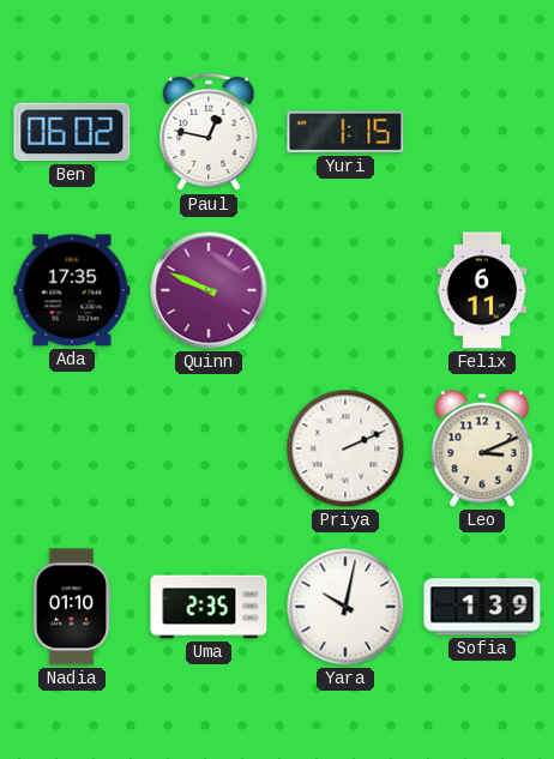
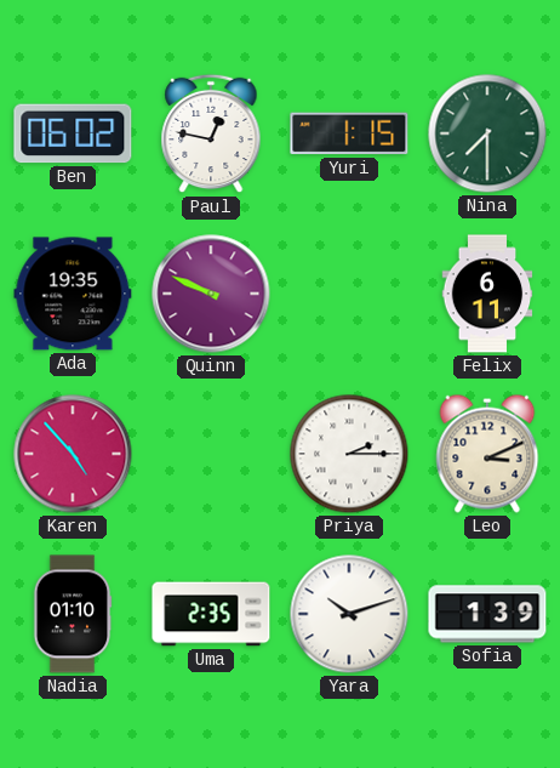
Nina: none -> 7:30
Ada: 17:35 -> 19:35
Karen: none -> 4:53
Priya: 2:11 -> 2:15
Yara: 10:02 -> 10:12
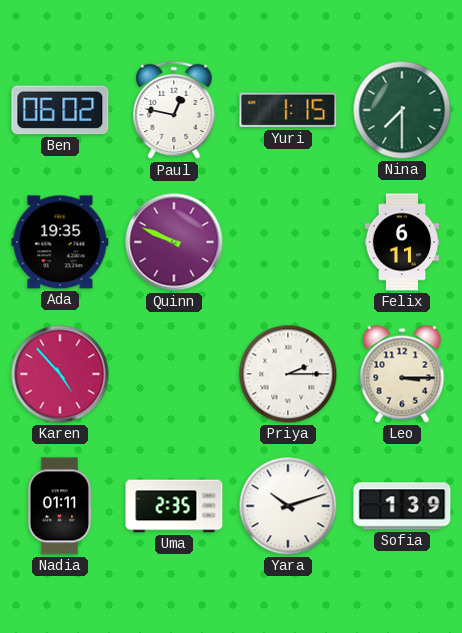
Leo: 3:11 -> 3:15
Nadia: 01:10 -> 01:11
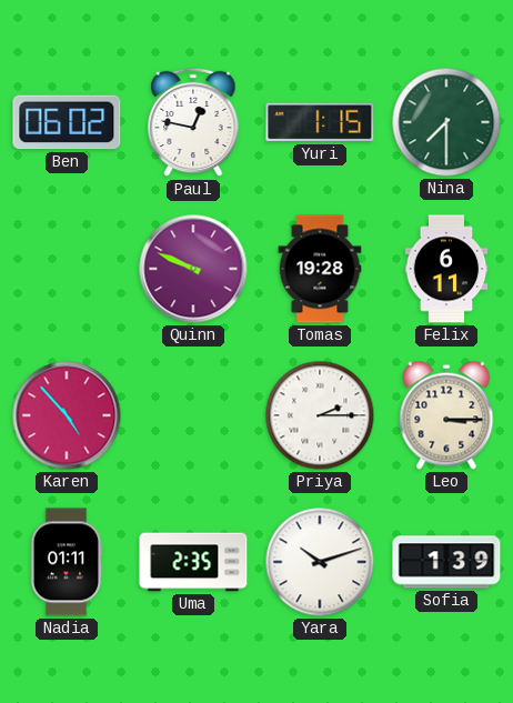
Ada: 19:35 -> none
Tomas: none -> 19:28
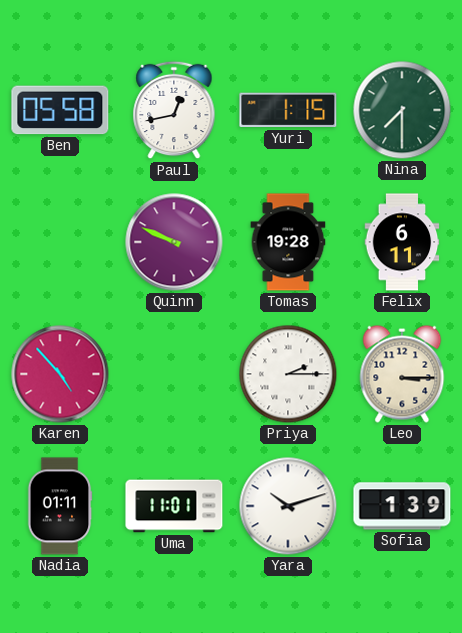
Ben: 06:02 -> 05:58
Paul: 12:47 -> 12:43
Uma: 2:35 -> 11:01
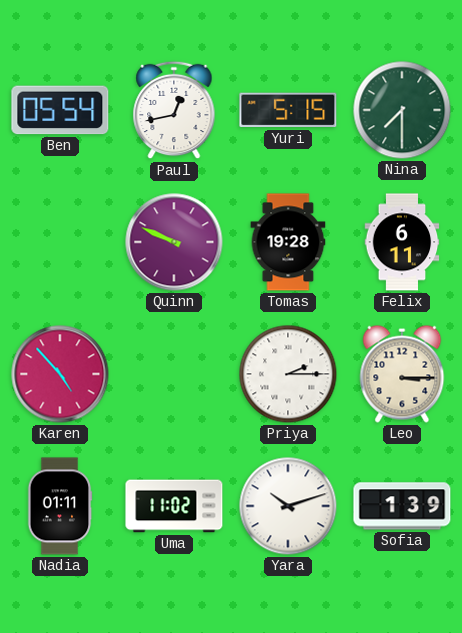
Ben: 05:58 -> 05:54
Yuri: 1:15 -> 5:15
Uma: 11:01 -> 11:02
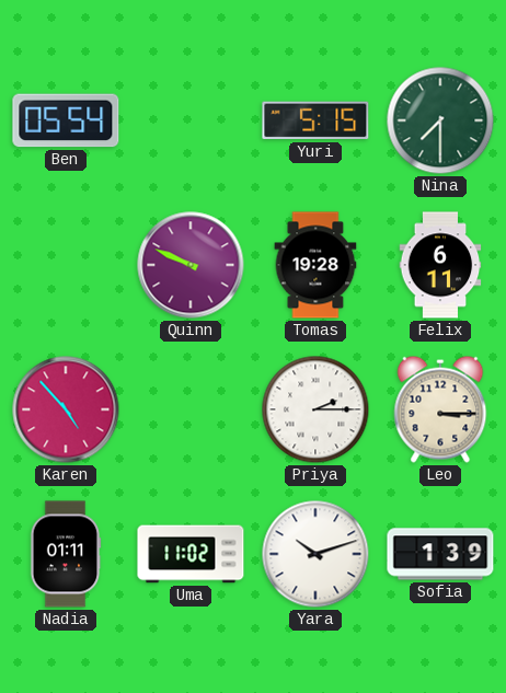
Paul: 12:43 -> none
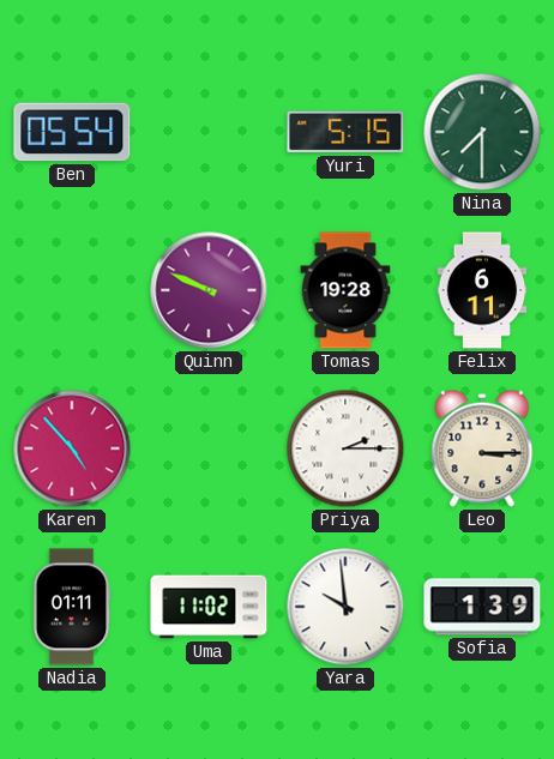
Yara: 10:12 -> 9:59
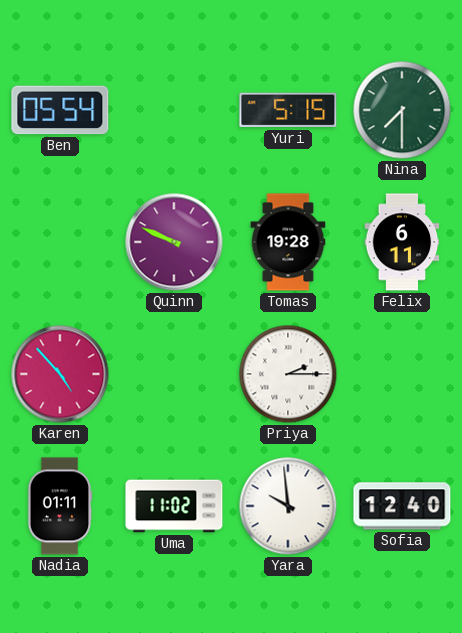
Leo: 3:15 -> none
Sofia: 1:39 -> 12:40
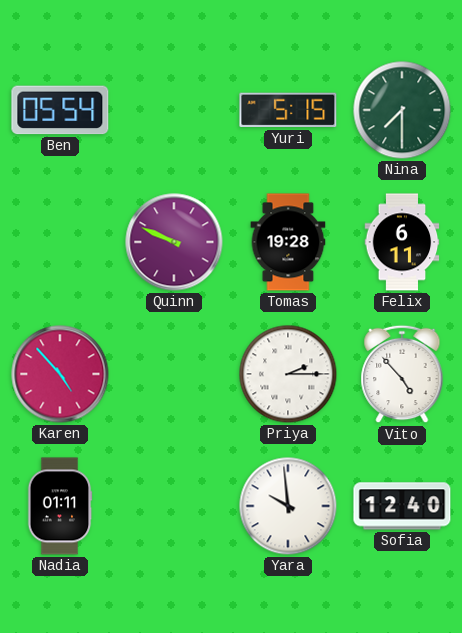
Vito: none -> 4:53
Uma: 11:02 -> none
